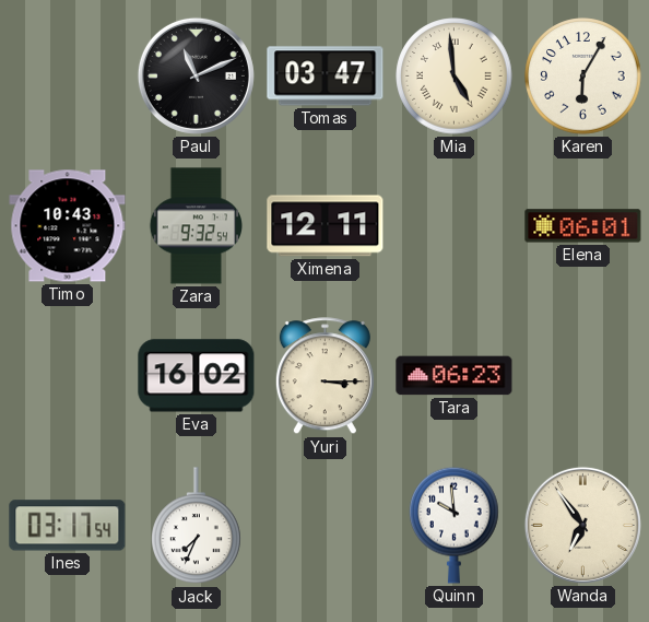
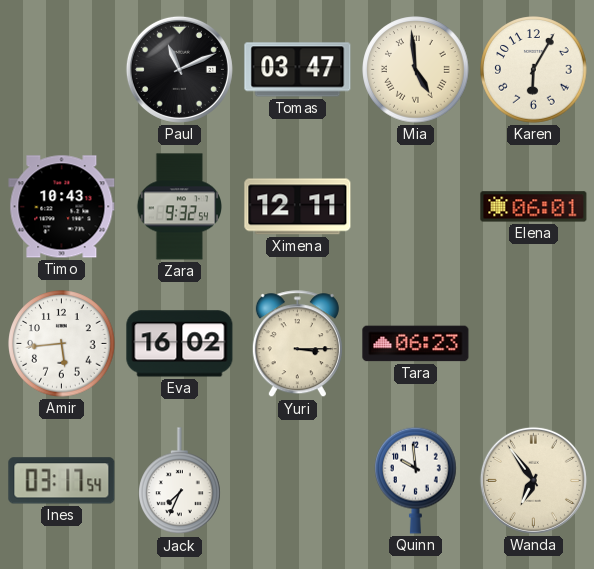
Amir: none -> 5:44
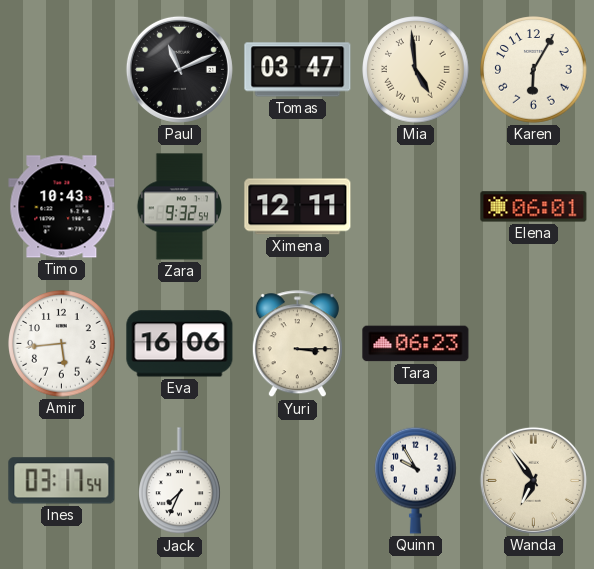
Eva: 16:02 -> 16:06
Quinn: 9:59 -> 9:55
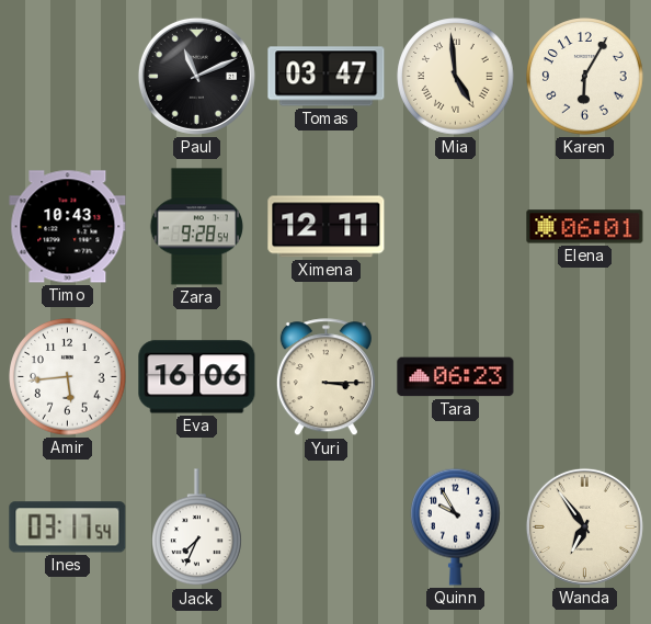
Zara: 9:32 -> 9:28
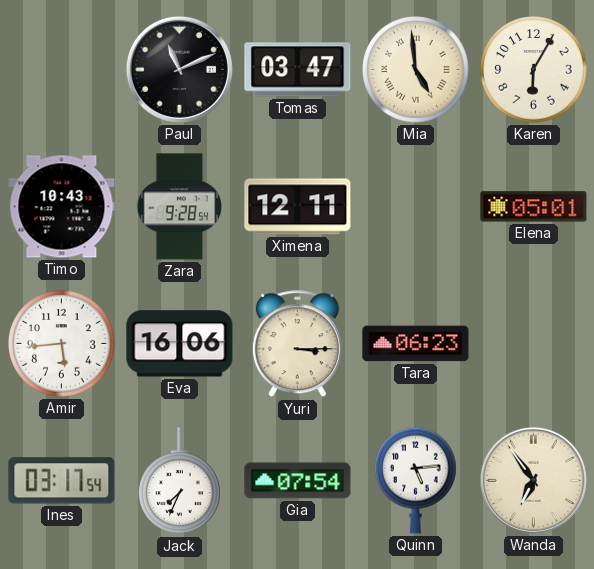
Elena: 06:01 -> 05:01
Gia: none -> 07:54
Quinn: 9:55 -> 5:14
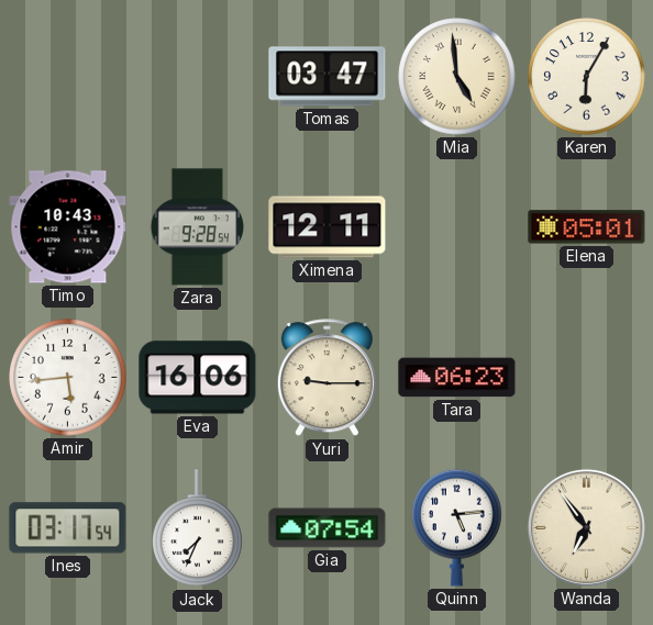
Paul: 11:11 -> none
Yuri: 3:15 -> 9:15
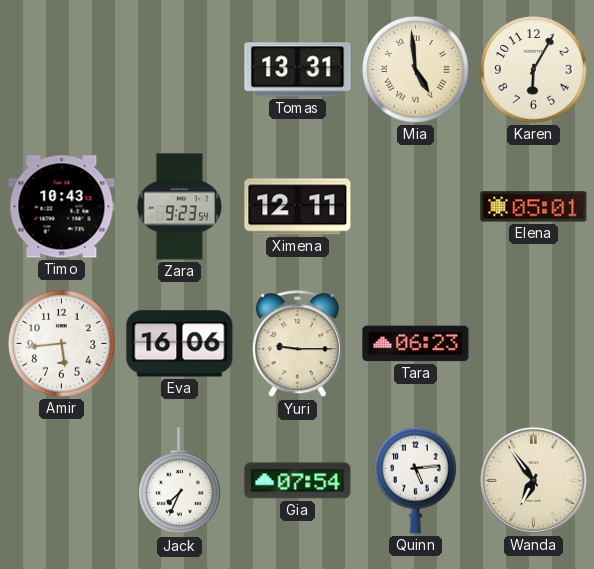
Tomas: 03:47 -> 13:31
Zara: 9:28 -> 9:23
Ines: 03:17 -> none
